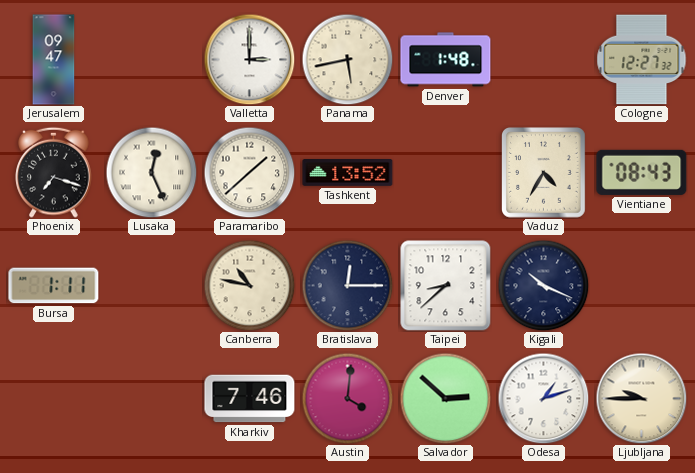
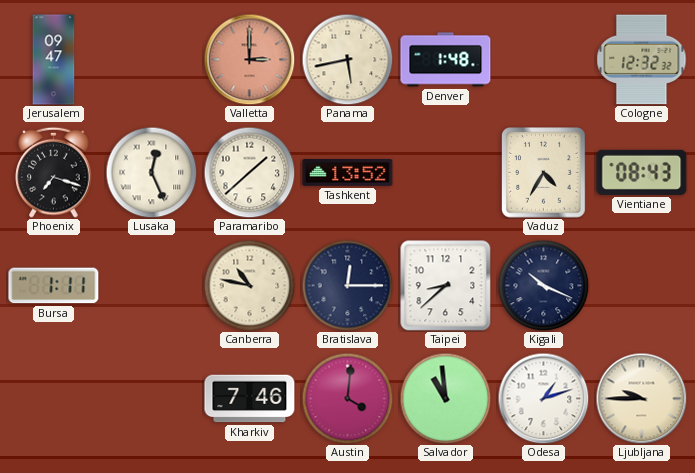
Valletta dial: white -> salmon
Cologne: 12:27 -> 12:32
Salvador: 2:52 -> 10:59
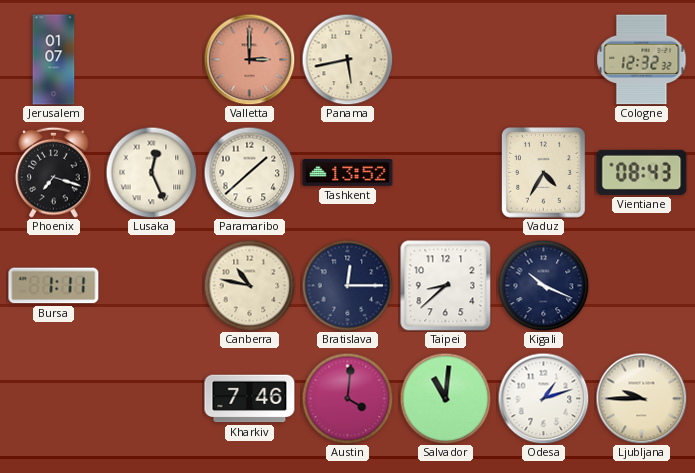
Jerusalem: 09:47 -> 01:07
Denver: 1:48 -> none
Salvador: 10:59 -> 11:01
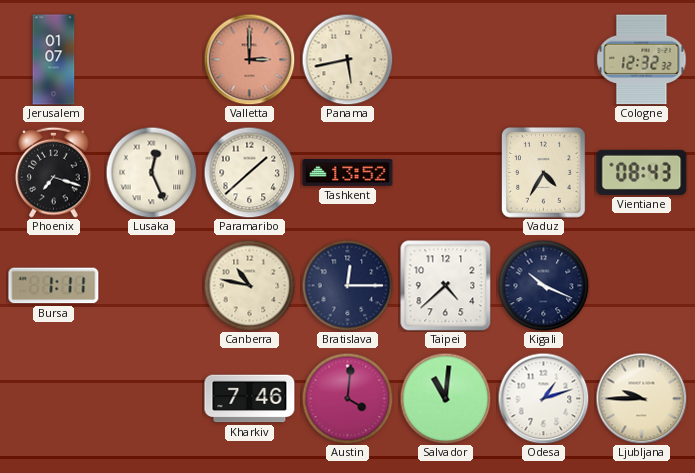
Taipei: 8:38 -> 4:38
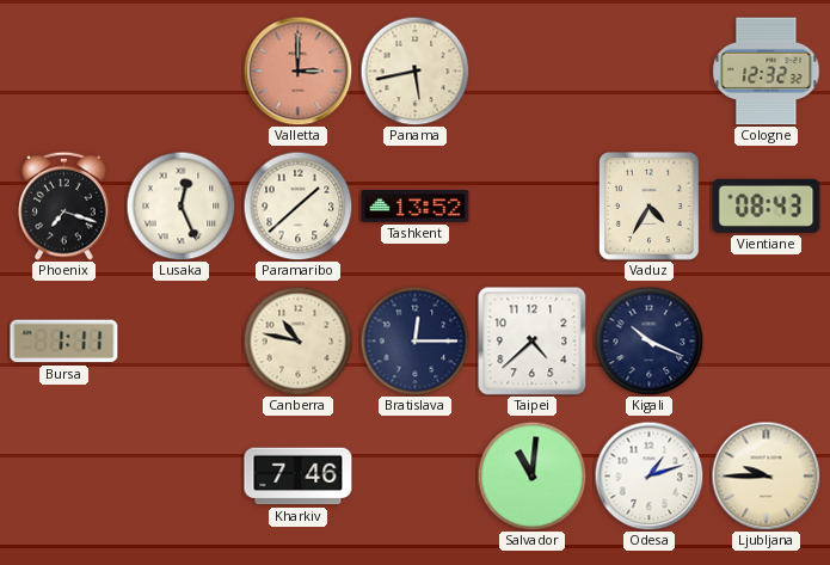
Jerusalem: 01:07 -> none
Austin: 4:01 -> none
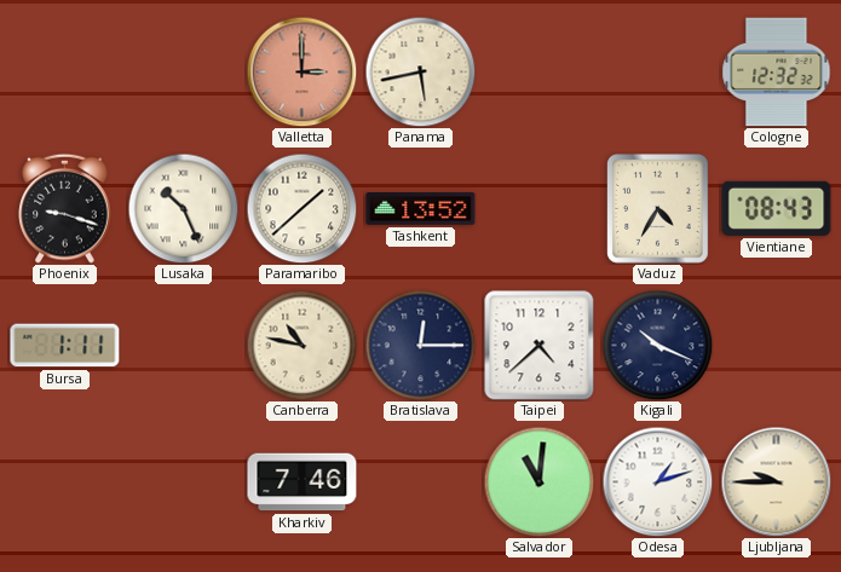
Phoenix: 7:18 -> 9:18
Lusaka: 12:26 -> 10:26
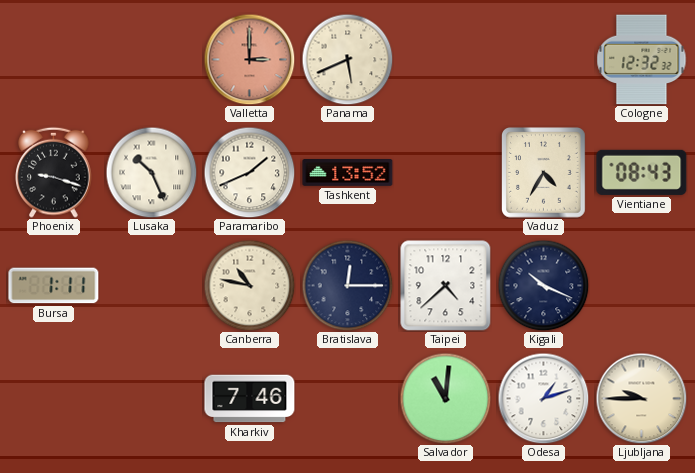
Panama: 5:43 -> 5:41
Paramaribo: 1:38 -> 1:41
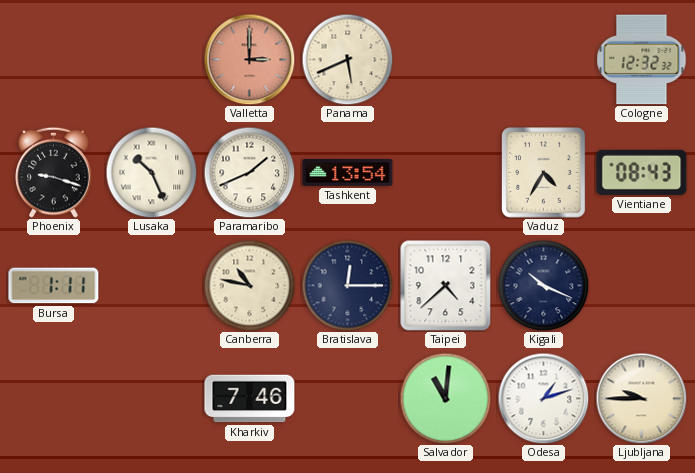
Tashkent: 13:52 -> 13:54
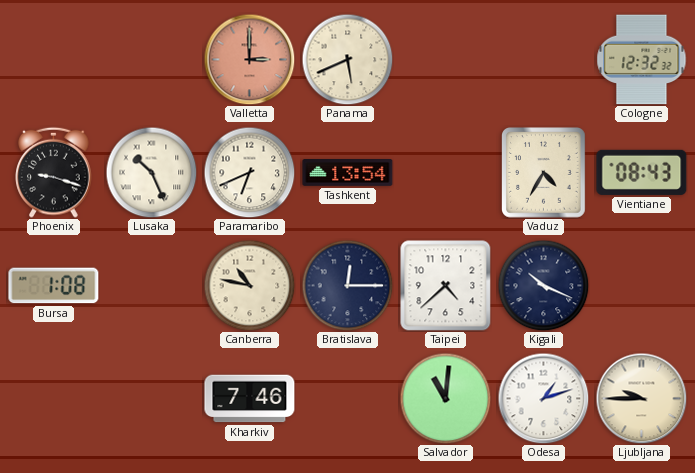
Paramaribo: 1:41 -> 6:41
Bursa: 1:11 -> 1:08
